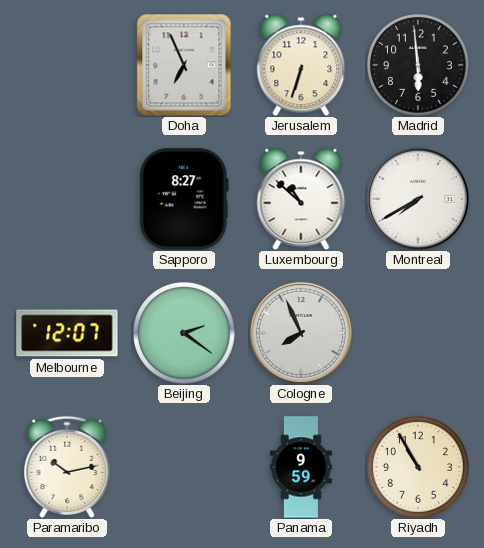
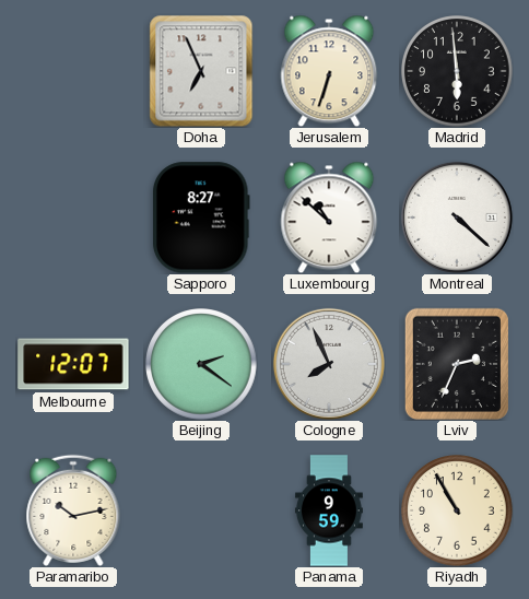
Montreal: 7:40 -> 4:22
Lviv: none -> 2:34
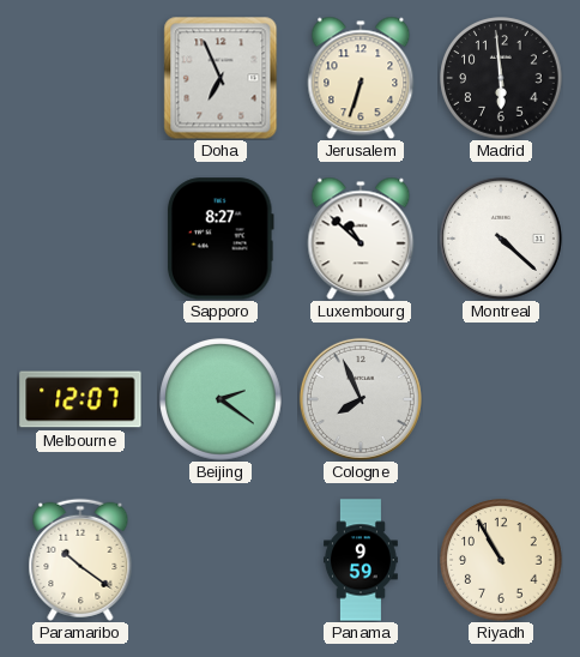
Lviv: 2:34 -> none
Paramaribo: 10:13 -> 10:21
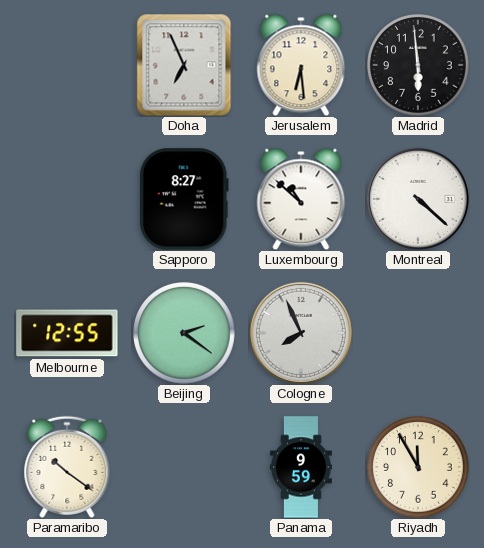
Jerusalem: 6:33 -> 6:29
Melbourne: 12:07 -> 12:55
Riyadh: 10:55 -> 11:55
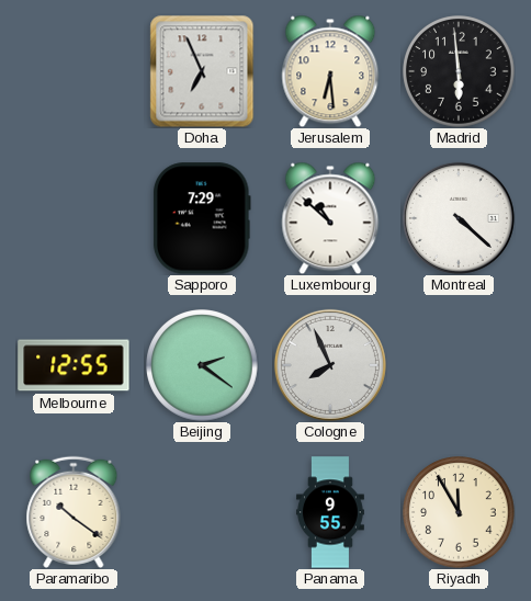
Sapporo: 8:27 -> 7:29
Panama: 9:59 -> 9:55
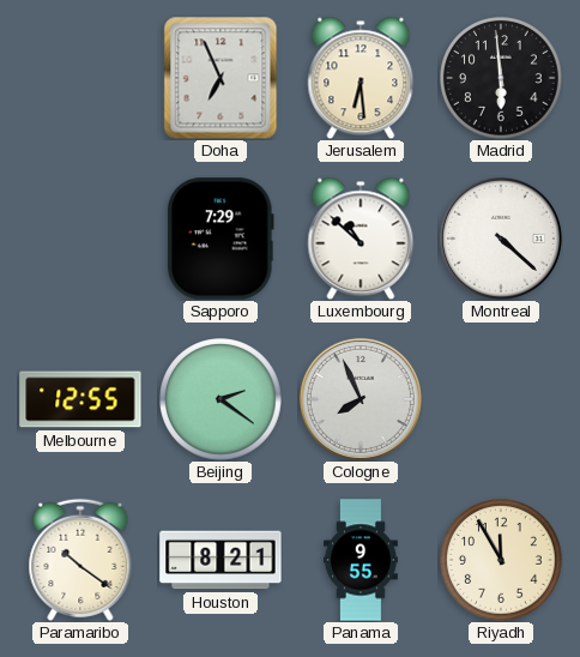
Houston: none -> 8:21
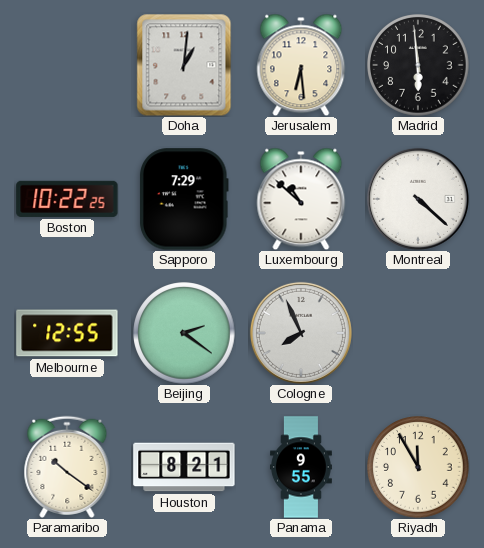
Doha: 6:56 -> 1:01
Boston: none -> 10:22
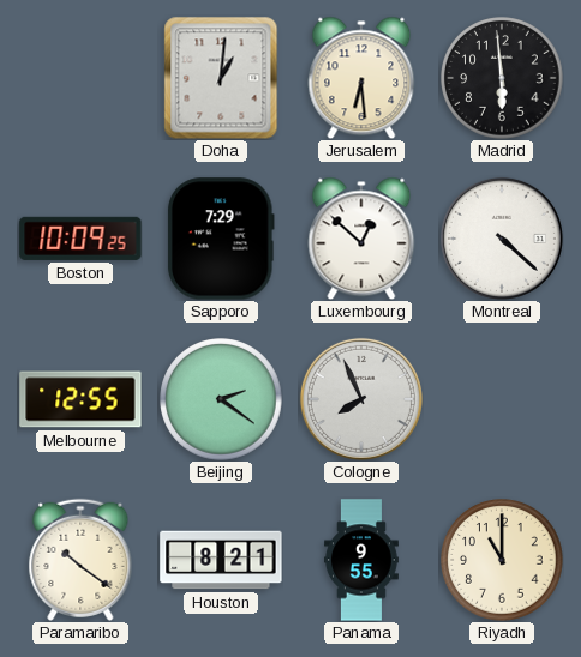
Boston: 10:22 -> 10:09
Luxembourg: 10:52 -> 12:52
Riyadh: 11:55 -> 11:00
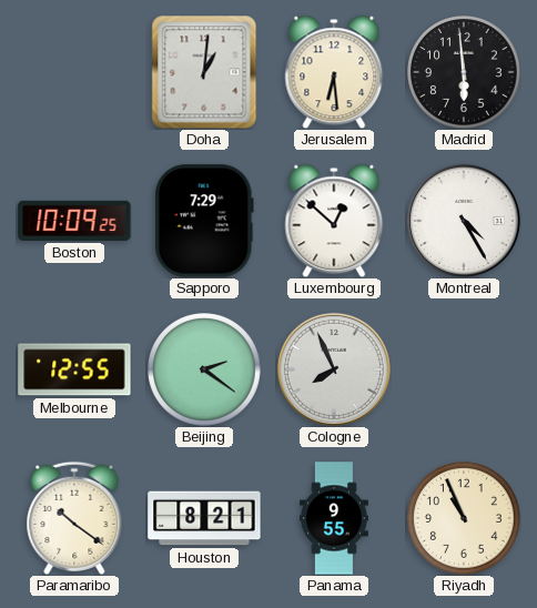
Montreal: 4:22 -> 4:25
Riyadh: 11:00 -> 10:56
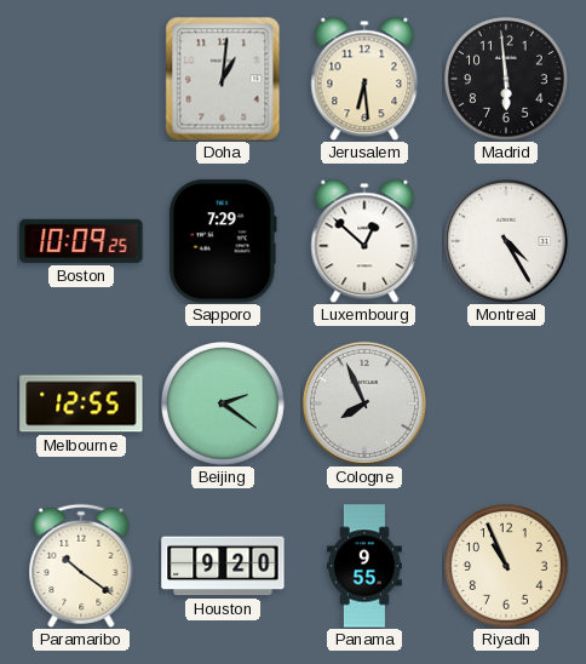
Houston: 8:21 -> 9:20
